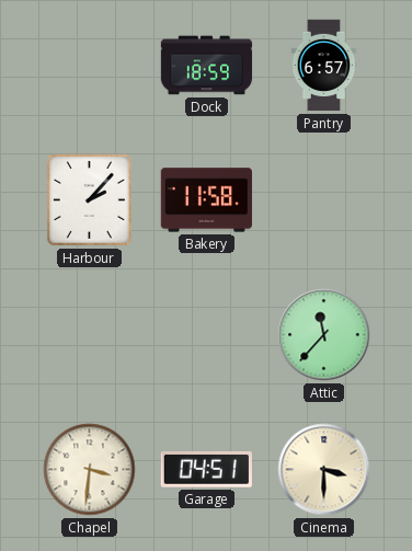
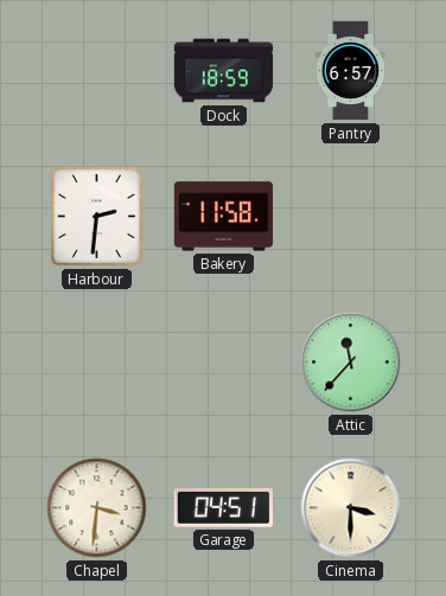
Harbour: 2:07 -> 2:31
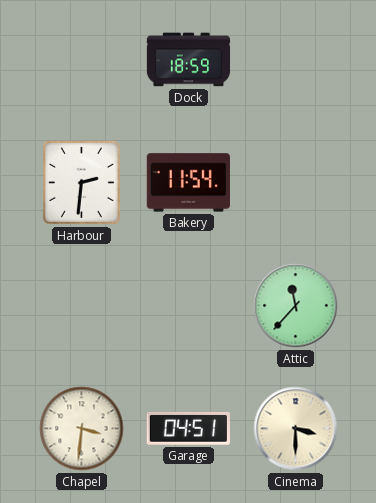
Pantry: 6:57 -> none
Bakery: 11:58 -> 11:54
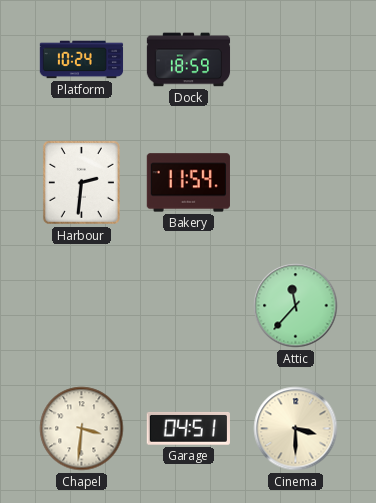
Platform: none -> 10:24
